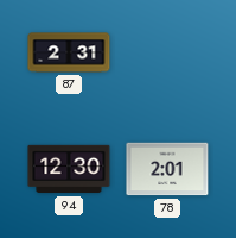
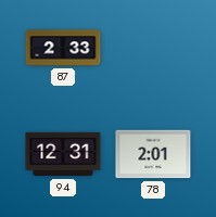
87: 2:31 -> 2:33
94: 12:30 -> 12:31
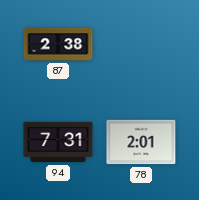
87: 2:33 -> 2:38
94: 12:31 -> 7:31
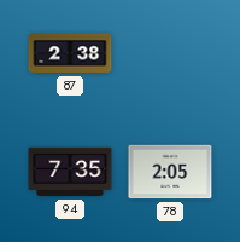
94: 7:31 -> 7:35
78: 2:01 -> 2:05
